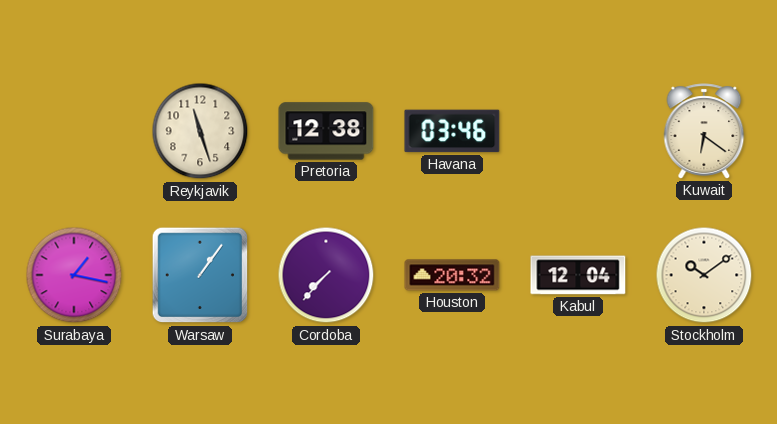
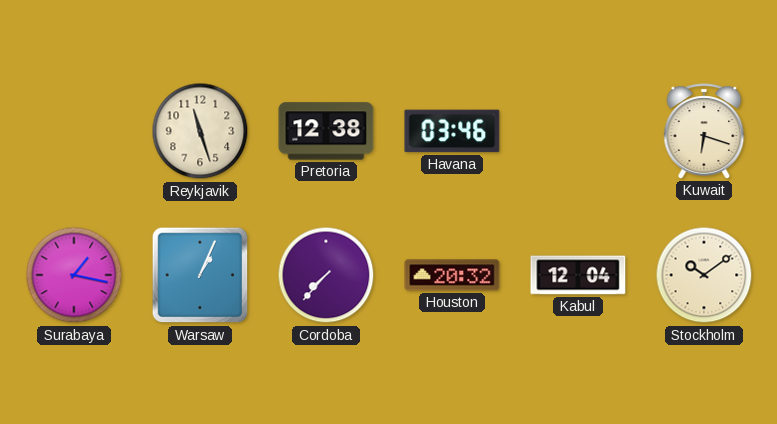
Kuwait: 6:21 -> 6:18
Warsaw: 1:06 -> 1:04
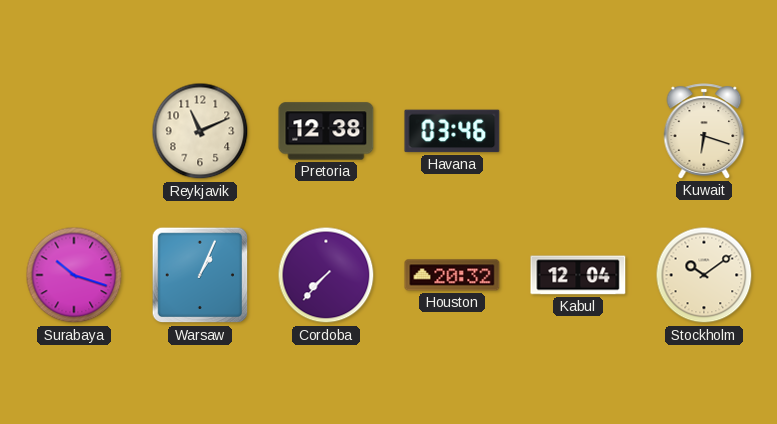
Reykjavik: 11:27 -> 11:11
Surabaya: 1:17 -> 10:18
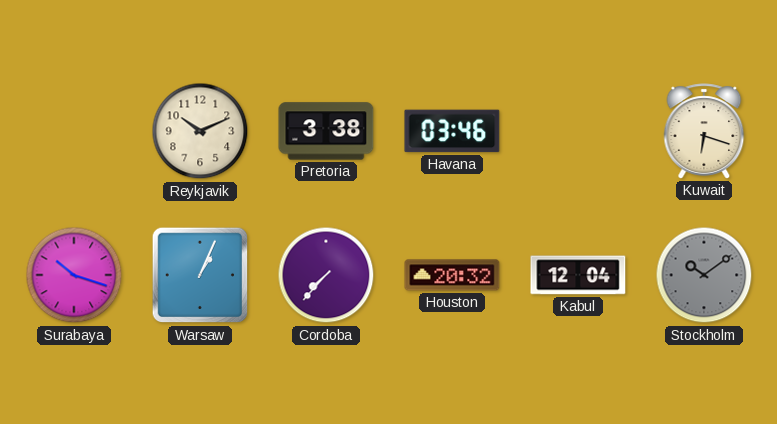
Reykjavik: 11:11 -> 10:11
Pretoria: 12:38 -> 3:38
Stockholm dial: cream -> grey
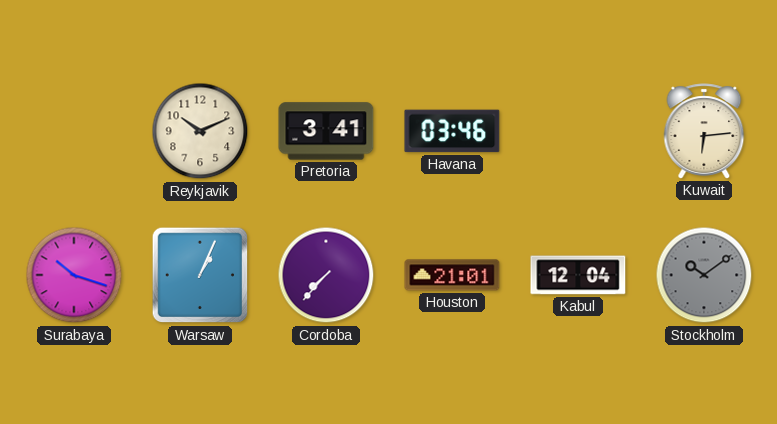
Pretoria: 3:38 -> 3:41
Kuwait: 6:18 -> 6:14
Houston: 20:32 -> 21:01
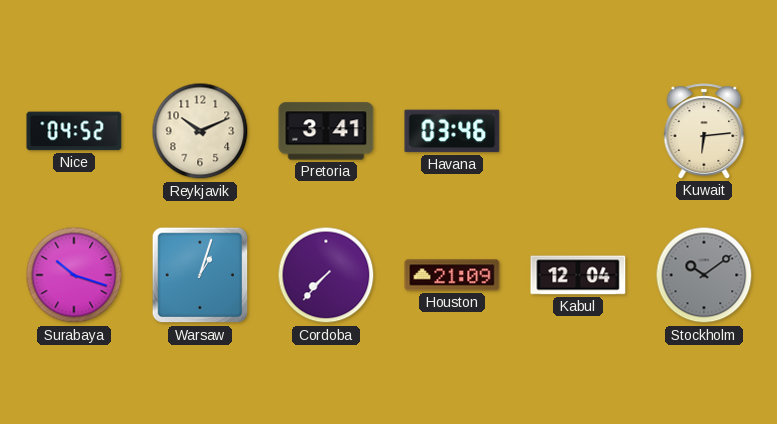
Nice: none -> 04:52
Warsaw: 1:04 -> 1:03
Houston: 21:01 -> 21:09
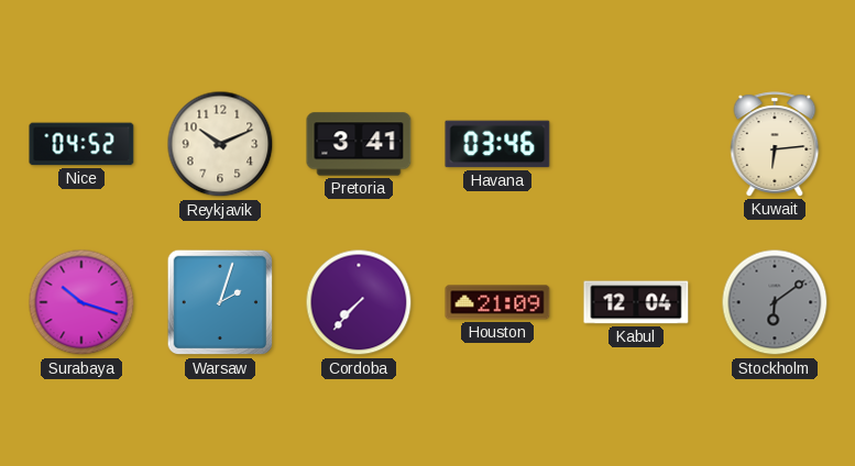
Warsaw: 1:03 -> 2:03
Stockholm: 10:09 -> 6:09
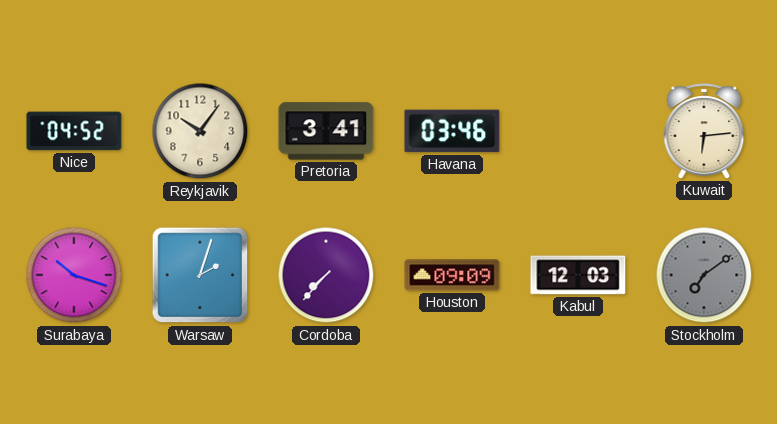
Reykjavik: 10:11 -> 10:06
Houston: 21:09 -> 09:09
Kabul: 12:04 -> 12:03
Stockholm: 6:09 -> 7:09
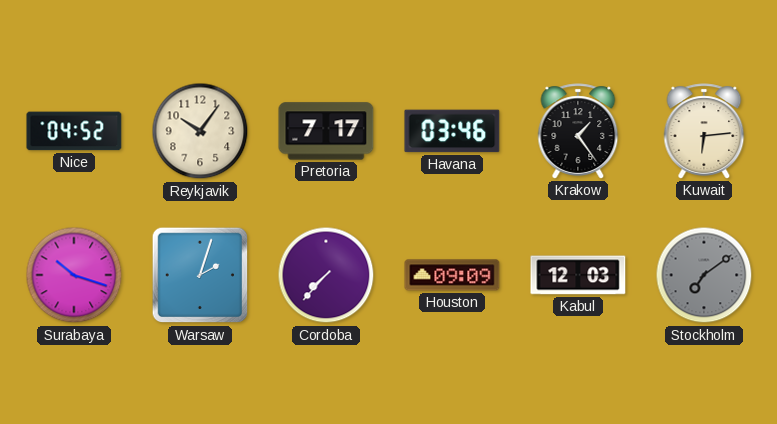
Pretoria: 3:41 -> 7:17
Krakow: none -> 1:24
